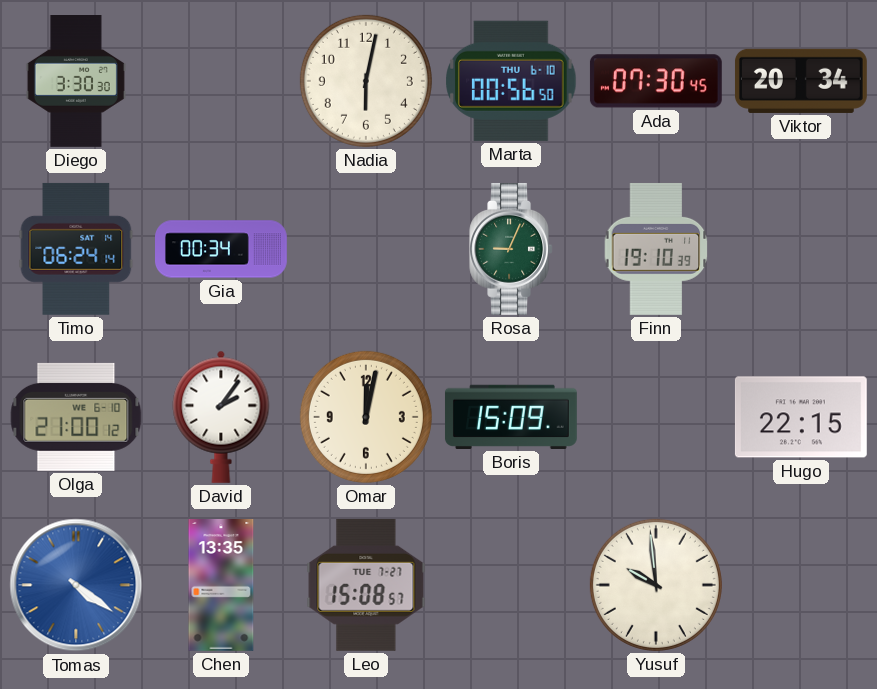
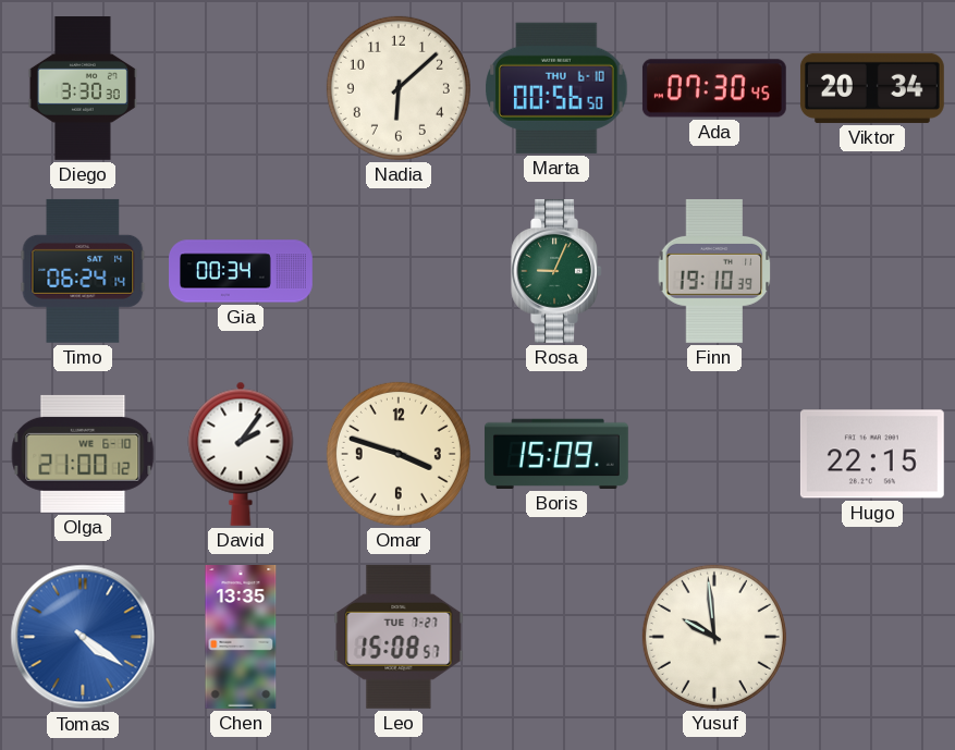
Nadia: 6:02 -> 6:08
Omar: 12:02 -> 3:48
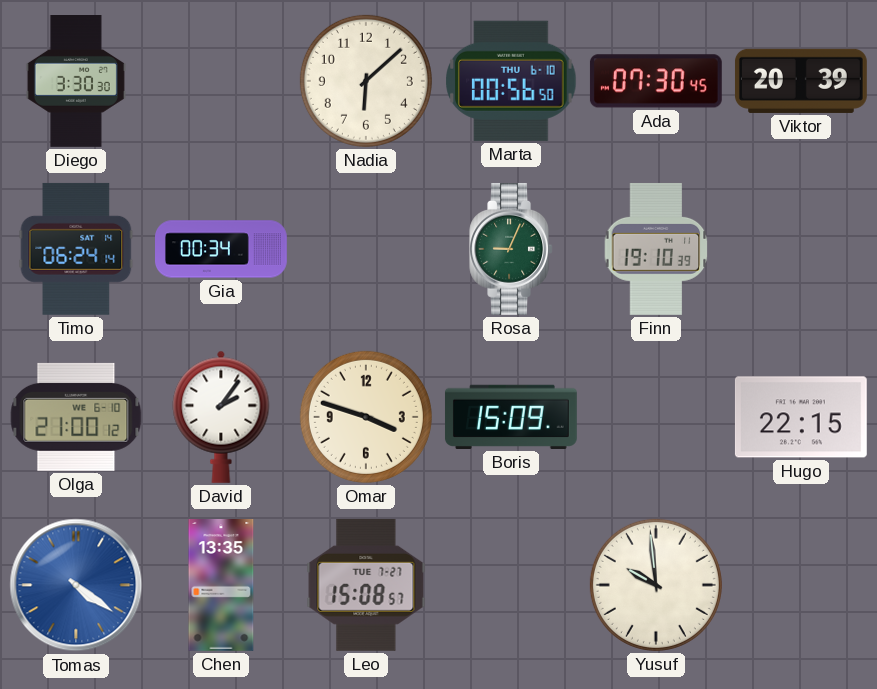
Viktor: 20:34 -> 20:39
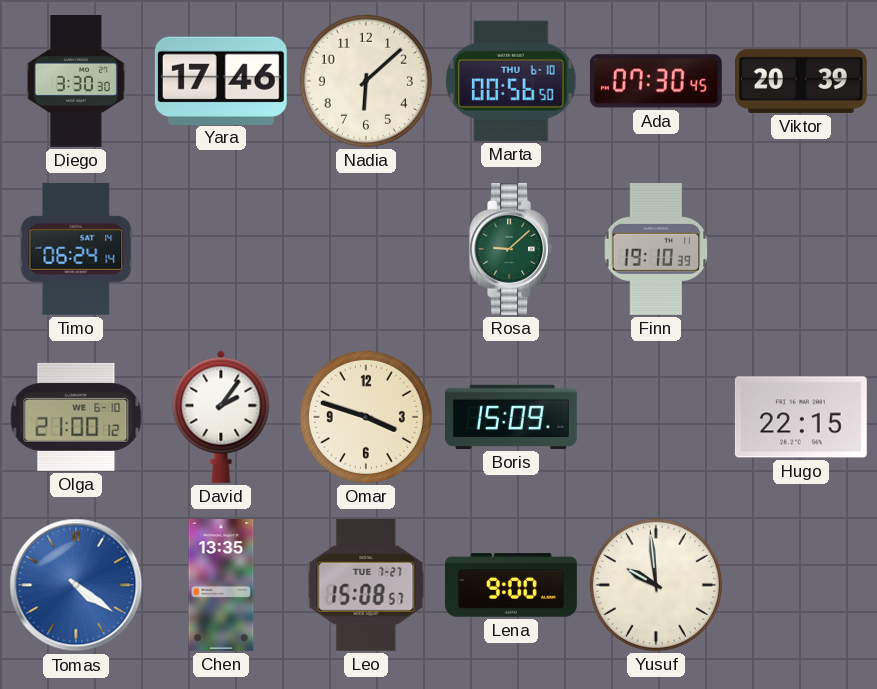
Yara: none -> 17:46
Gia: 00:34 -> none
Rosa: 9:04 -> 9:08
Lena: none -> 9:00
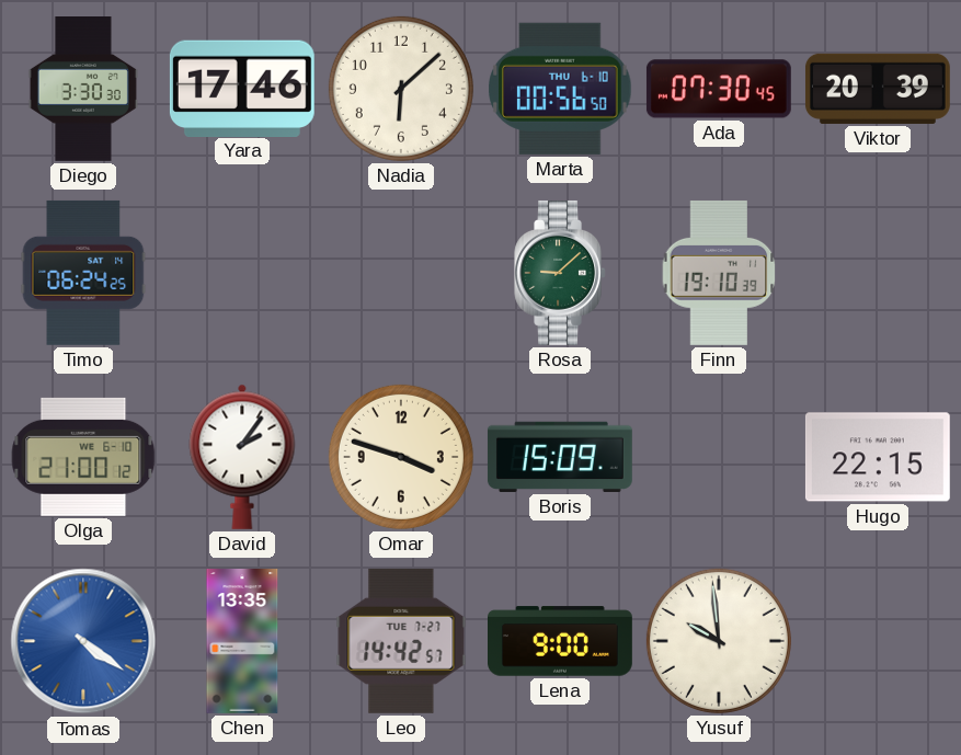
Timo: 06:24:14 -> 06:24:25
Leo: 15:08 -> 14:42
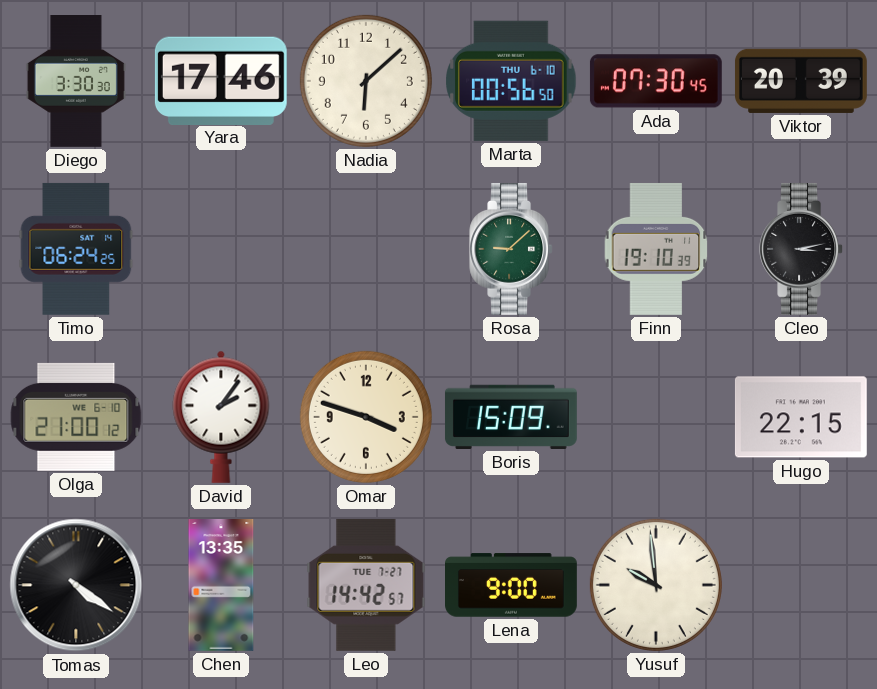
Cleo: none -> 3:13
Tomas dial: blue -> black
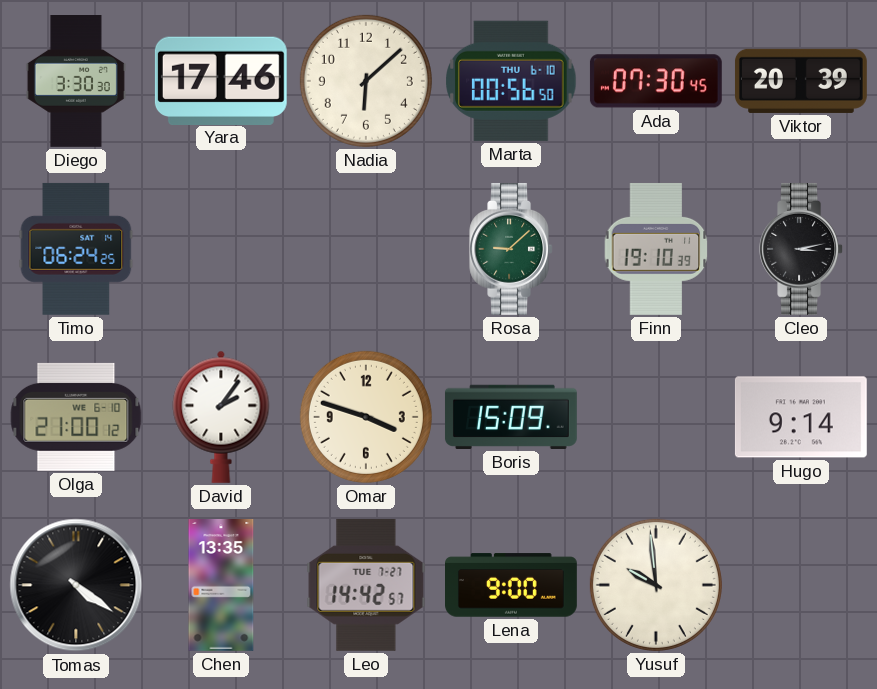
Hugo: 22:15 -> 9:14
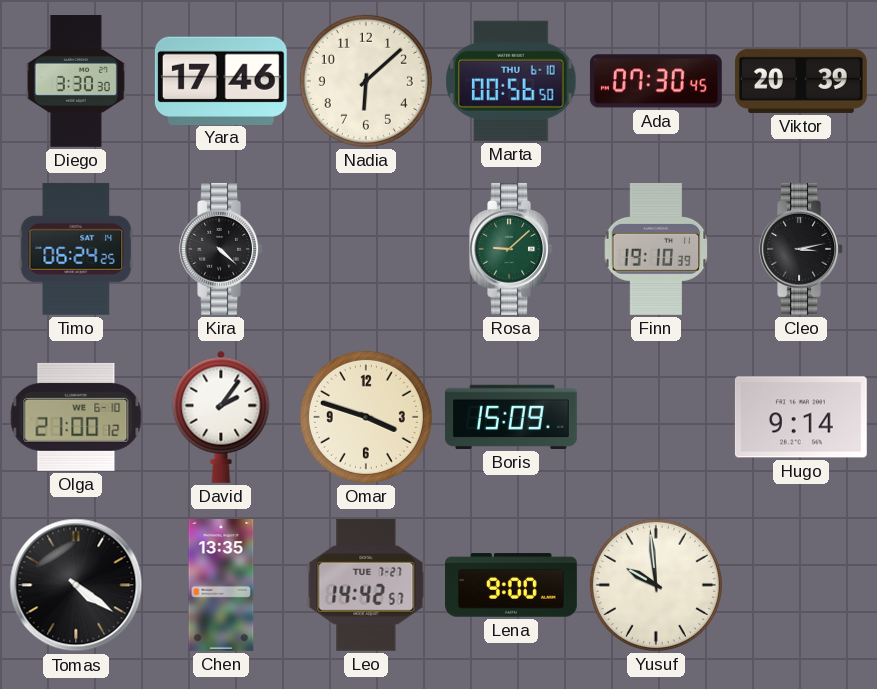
Kira: none -> 4:22
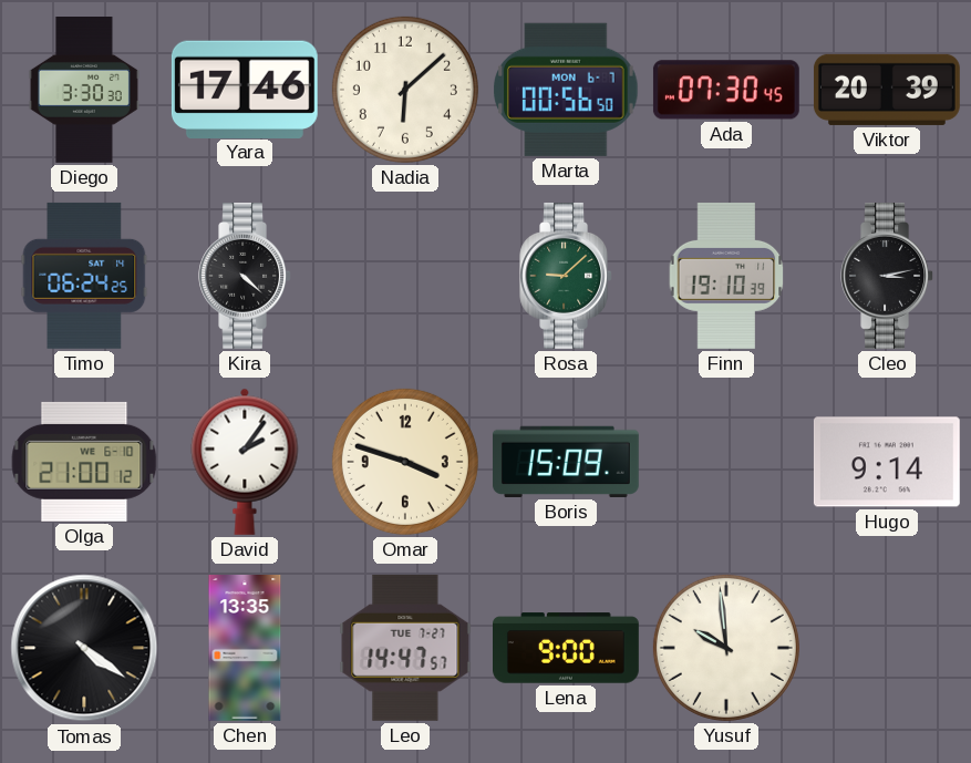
Marta date: THU 6-10 -> MON 6-7
Leo: 14:42 -> 14:47
